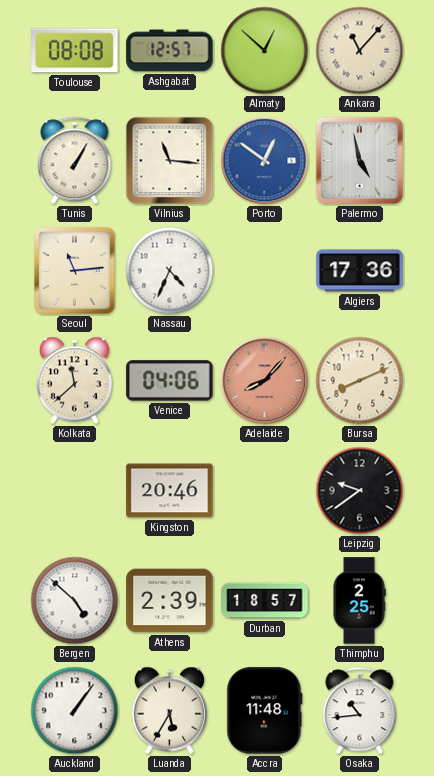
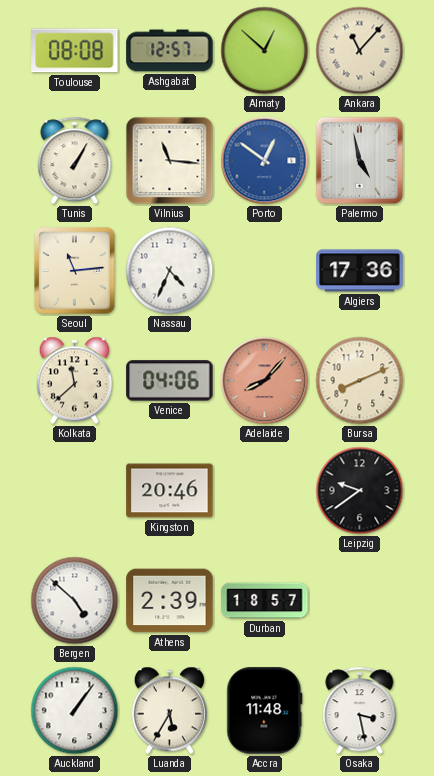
Thimphu: 2:25 -> none
Osaka: 10:44 -> 3:28
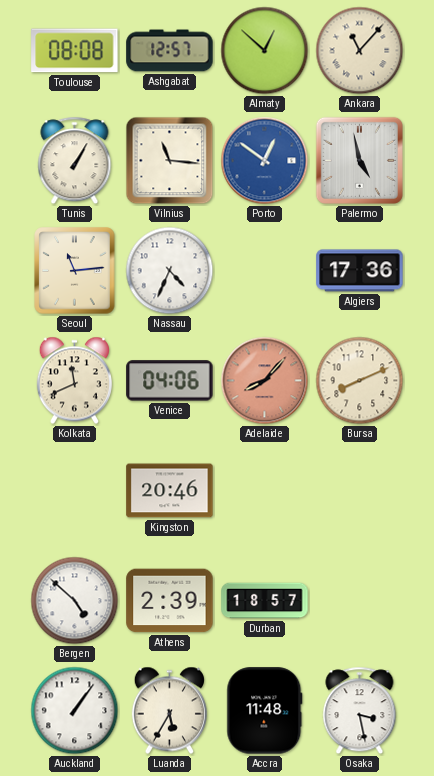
Kolkata: 11:38 -> 11:41
Leipzig: 9:39 -> none
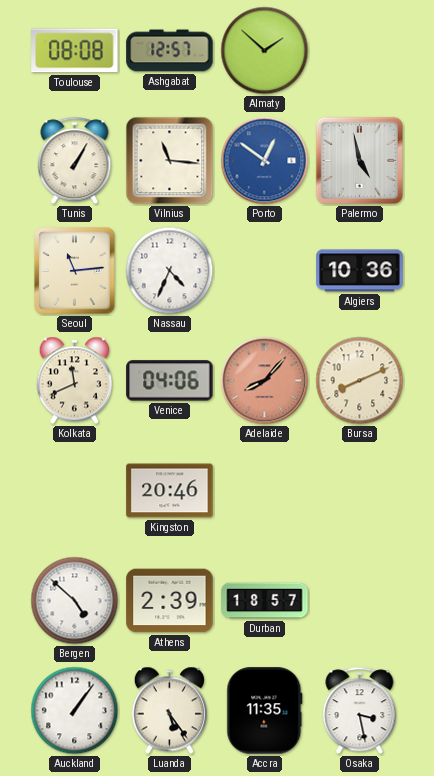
Almaty: 12:52 -> 1:52
Ankara: 11:07 -> none
Algiers: 17:36 -> 10:36
Luanda: 5:35 -> 5:24
Accra: 11:48 -> 11:35
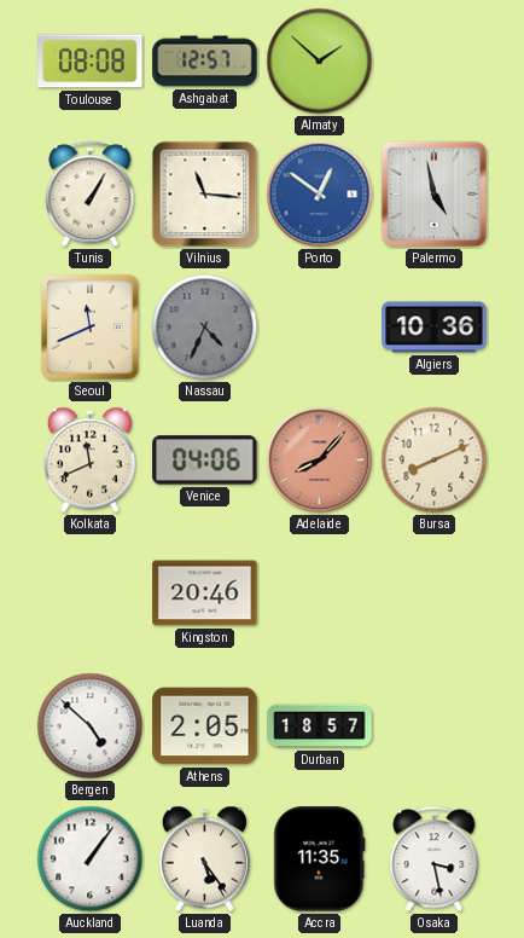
Seoul: 11:14 -> 11:41
Nassau dial: white -> grey
Athens: 2:39 -> 2:05
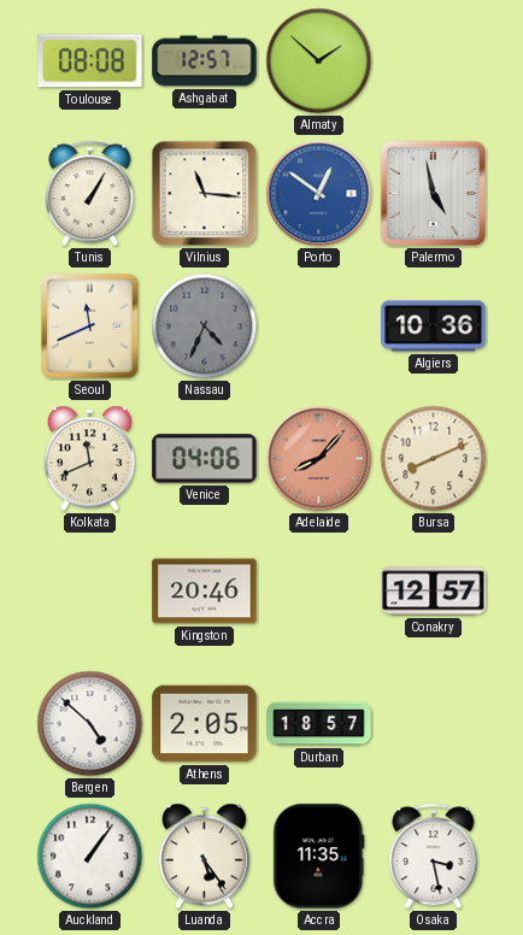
Conakry: none -> 12:57
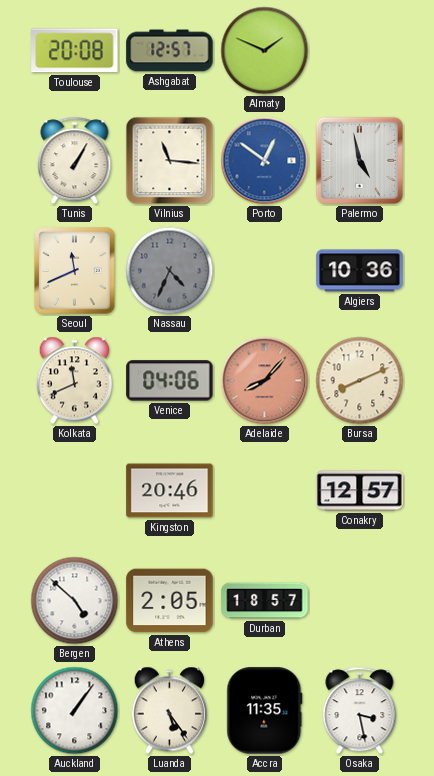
Toulouse: 08:08 -> 20:08
Almaty: 1:52 -> 1:49
